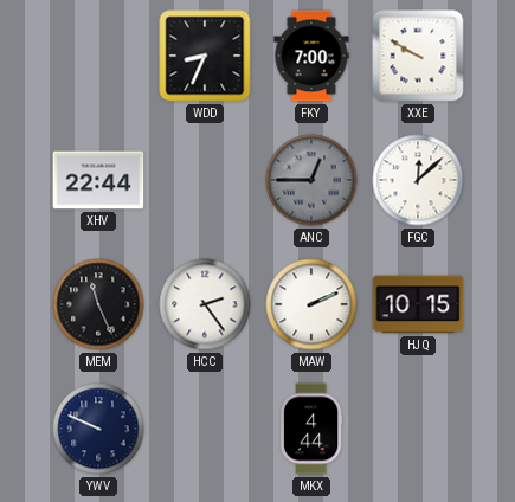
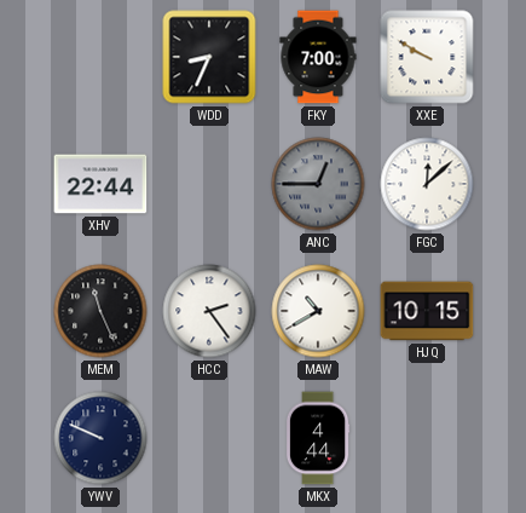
MAW: 2:11 -> 10:40
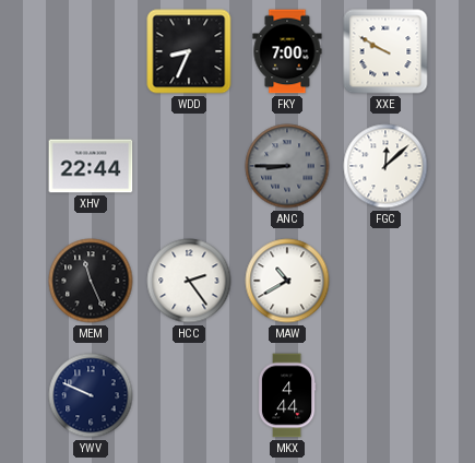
ANC: 12:45 -> 8:45
HJQ: 10:15 -> none
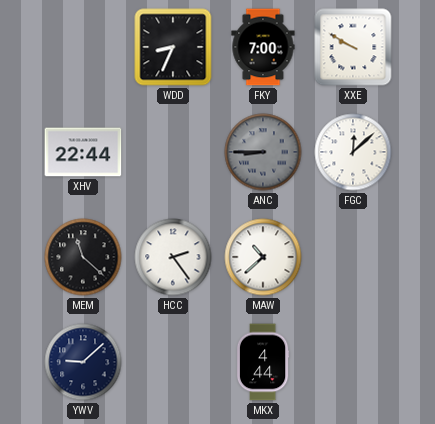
MEM: 11:26 -> 11:22
MAW: 10:40 -> 10:38
YWV: 9:49 -> 9:08
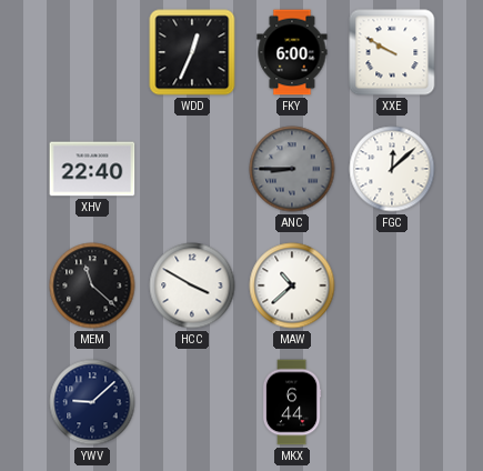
WDD: 8:34 -> 12:34
FKY: 7:00 -> 6:00
XHV: 22:44 -> 22:40
HCC: 2:24 -> 3:50
MKX: 4:44 -> 6:44
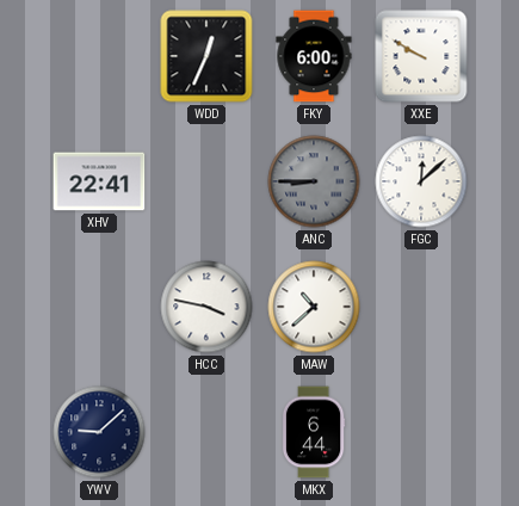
XHV: 22:40 -> 22:41
MEM: 11:22 -> none
HCC: 3:50 -> 3:47
